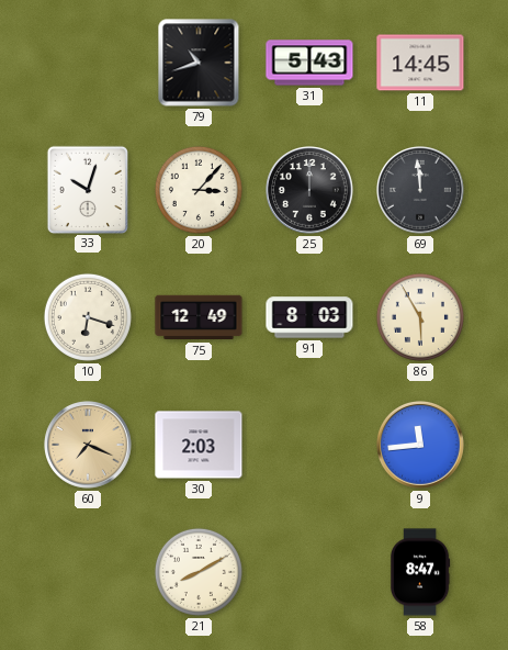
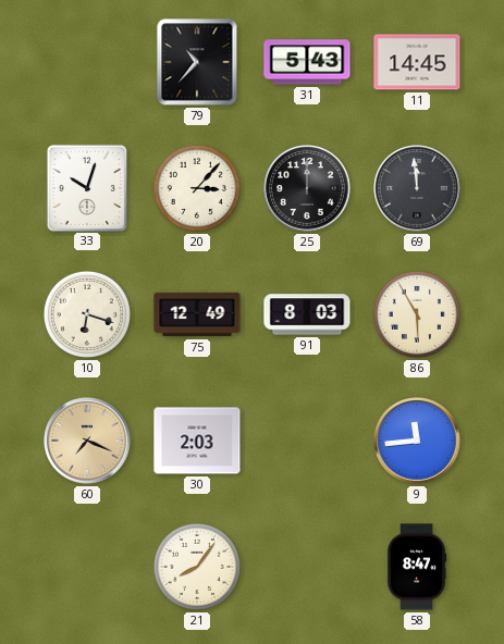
79: 10:42 -> 10:37
21: 8:10 -> 8:06
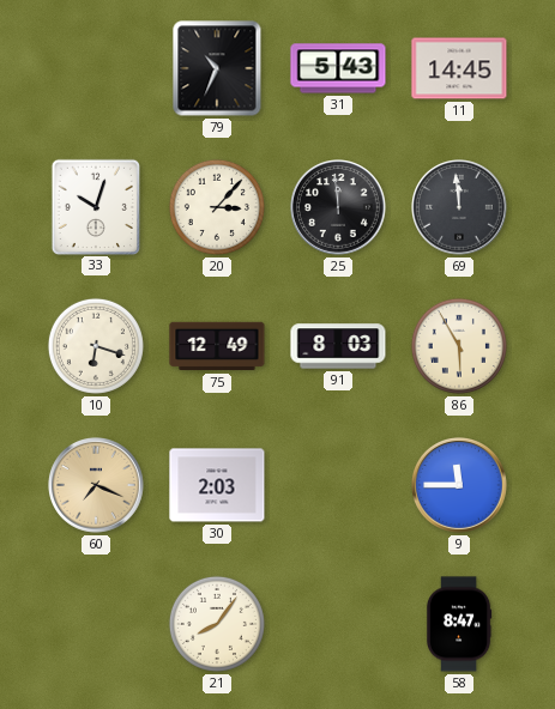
79: 10:37 -> 10:34
25: 12:00 -> 11:59
9: 11:44 -> 11:45
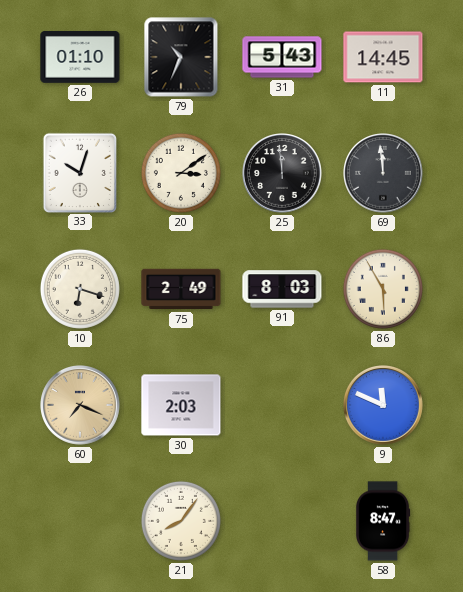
26: none -> 01:10
20: 3:07 -> 3:09
75: 12:49 -> 2:49
9: 11:45 -> 11:49
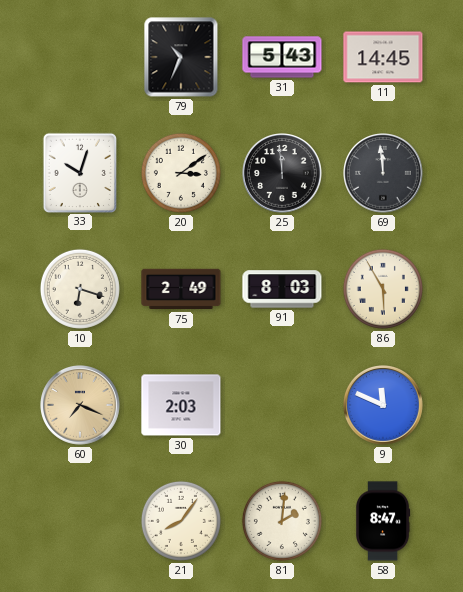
26: 01:10 -> none
81: none -> 2:01
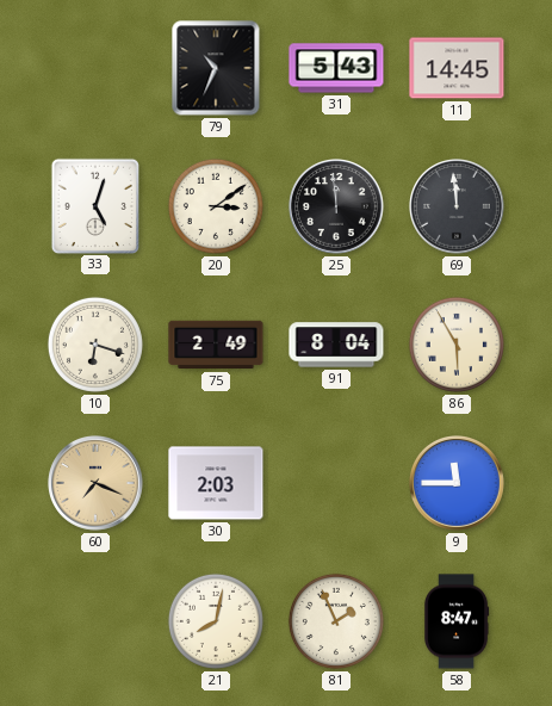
33: 10:03 -> 5:03
91: 8:03 -> 8:04
9: 11:49 -> 11:45
21: 8:06 -> 8:02
81: 2:01 -> 1:56
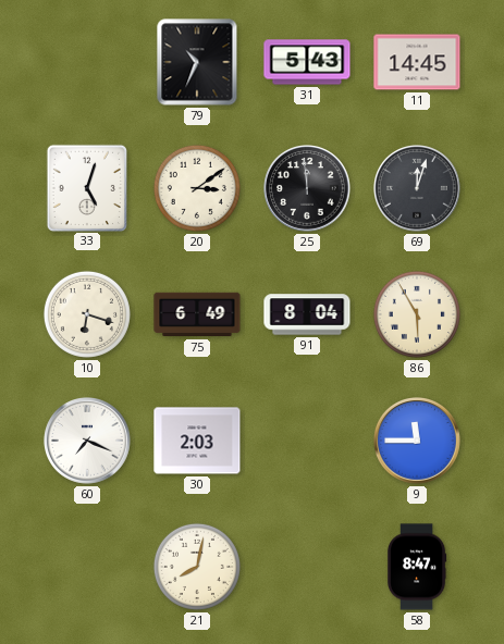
69: 11:59 -> 12:03
75: 2:49 -> 6:49
60 dial: champagne -> white
81: 1:56 -> none
